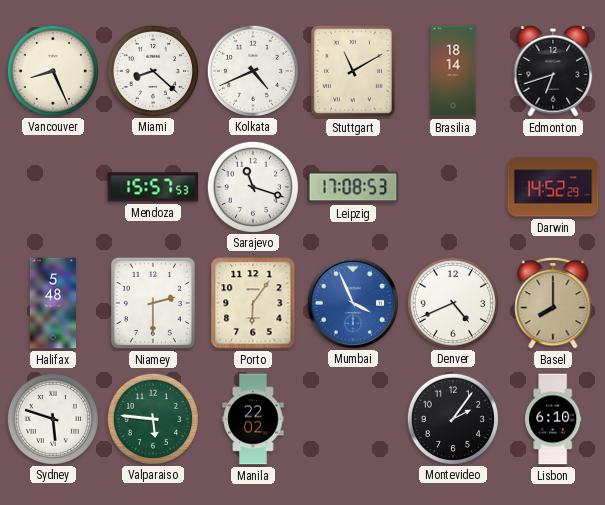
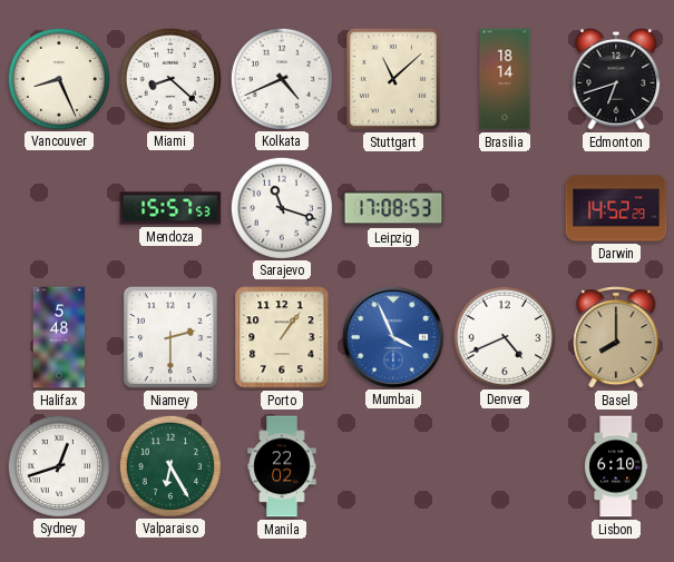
Stuttgart: 11:10 -> 11:08
Porto: 6:06 -> 1:06
Sydney: 5:48 -> 12:42
Valparaiso: 5:46 -> 6:25
Montevideo: 2:06 -> none
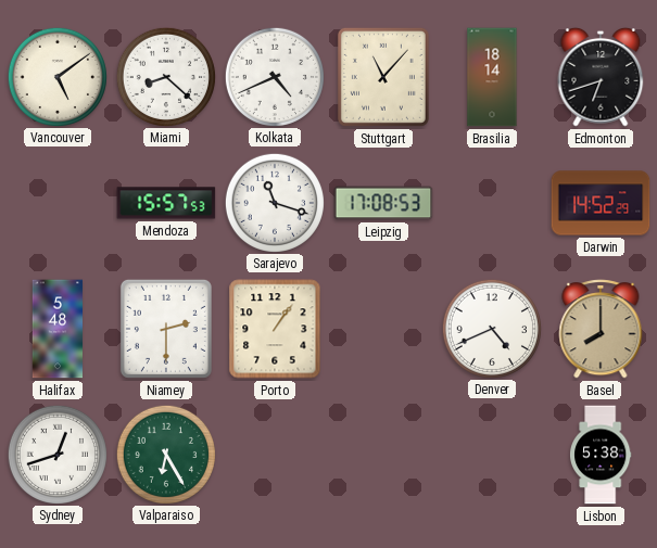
Vancouver: 8:26 -> 5:09
Stuttgart: 11:08 -> 11:07
Mumbai: 3:56 -> none
Manila: 22:02 -> none
Lisbon: 6:10 -> 5:38
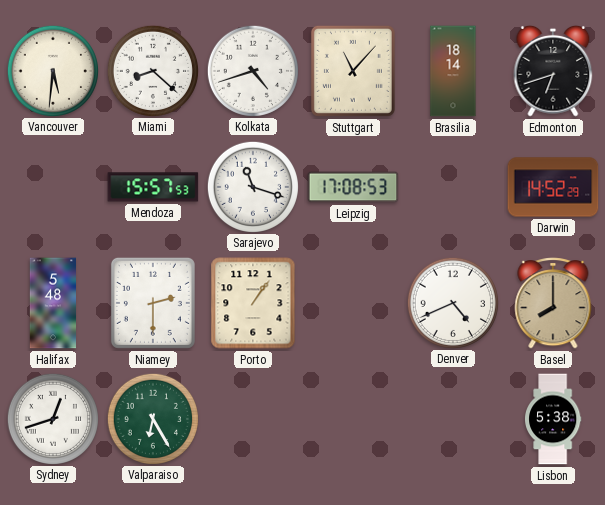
Vancouver: 5:09 -> 5:31
Kolkata: 4:41 -> 4:42
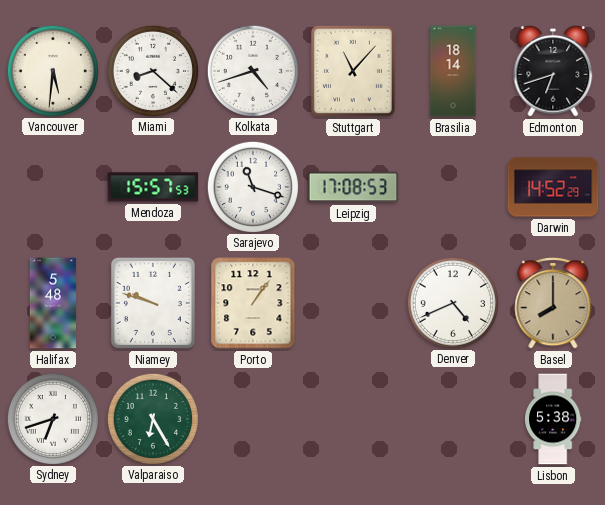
Niamey: 2:30 -> 9:48
Sydney: 12:42 -> 6:42
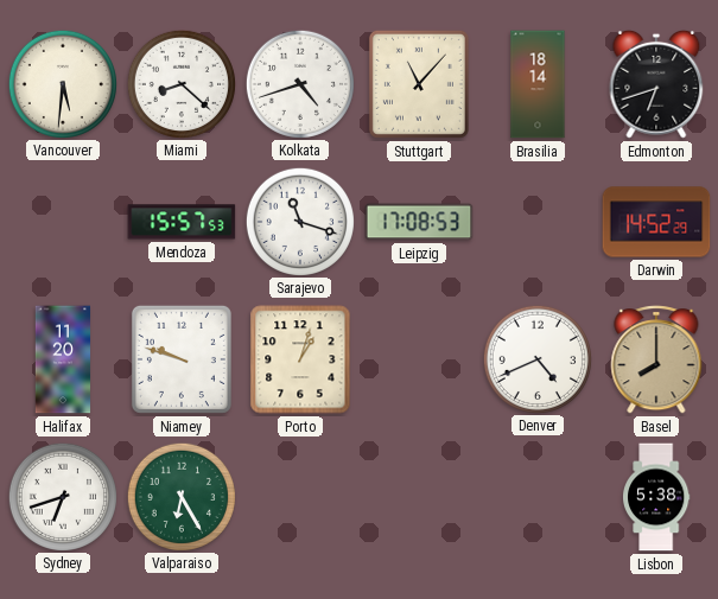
Halifax: 5:48 -> 11:20
Porto: 1:06 -> 1:03
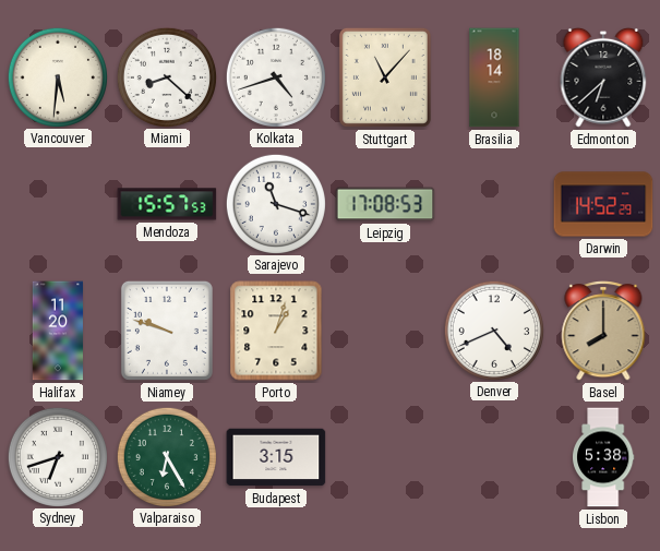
Edmonton: 6:42 -> 6:38
Budapest: none -> 3:15
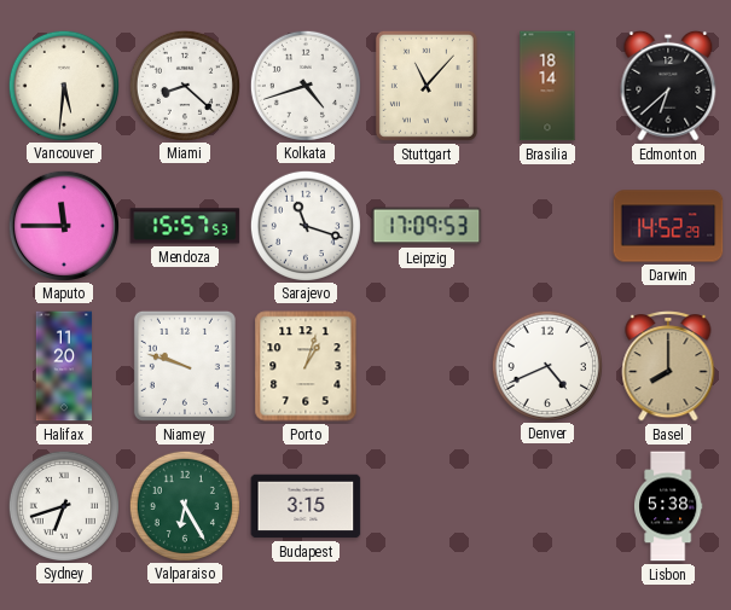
Maputo: none -> 11:45
Leipzig: 17:08 -> 17:09
